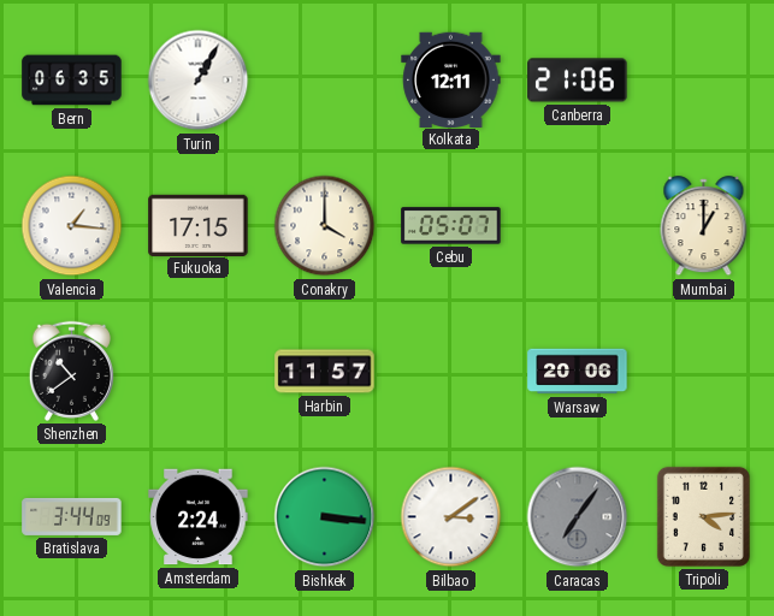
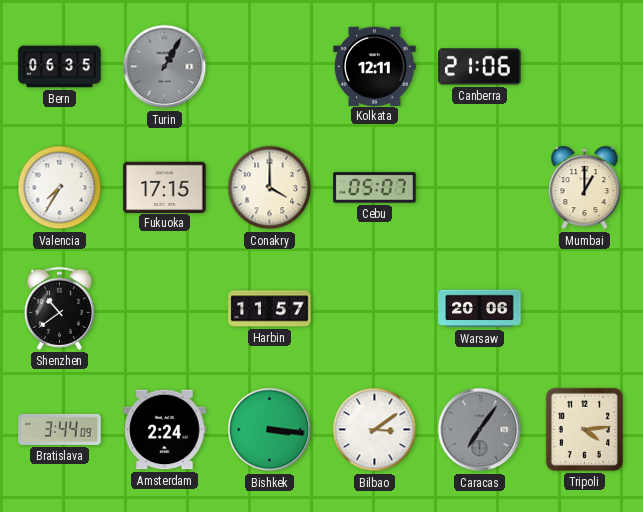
Turin dial: white -> grey
Valencia: 1:16 -> 7:35
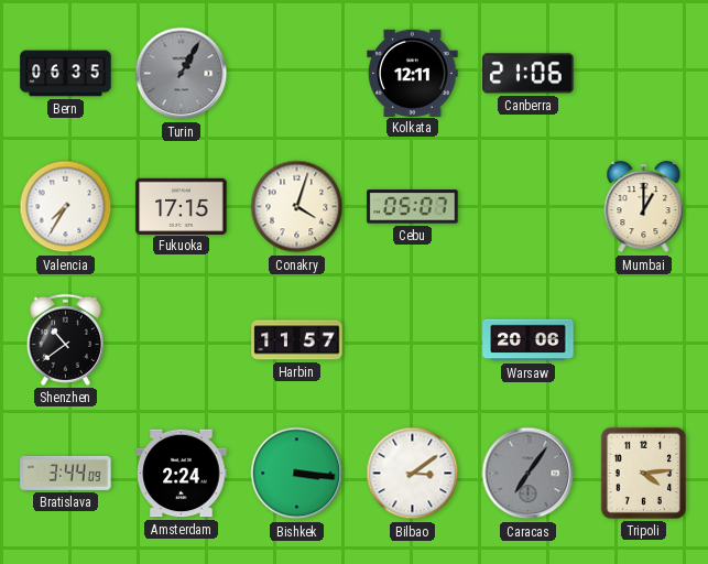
Conakry: 4:00 -> 4:03
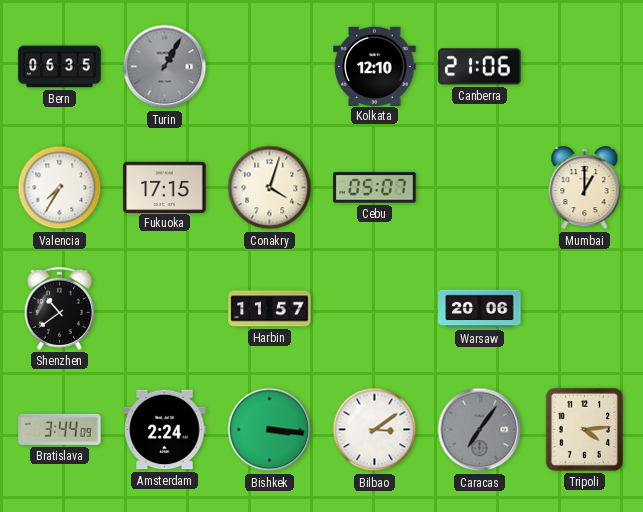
Kolkata: 12:11 -> 12:10
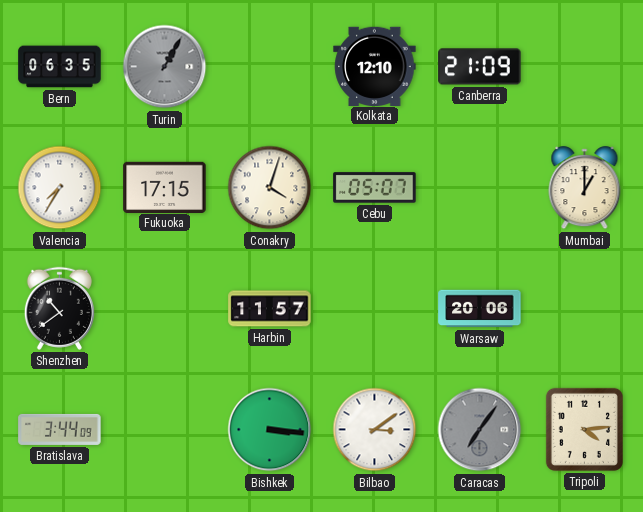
Canberra: 21:06 -> 21:09
Amsterdam: 2:24 -> none
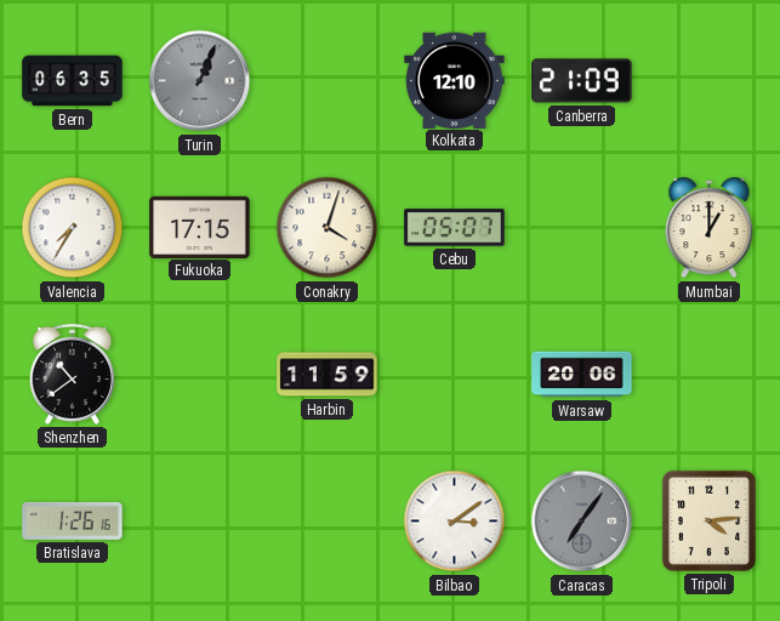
Turin: 1:05 -> 1:04
Harbin: 11:57 -> 11:59
Bratislava: 3:44 -> 1:26
Bishkek: 3:16 -> none
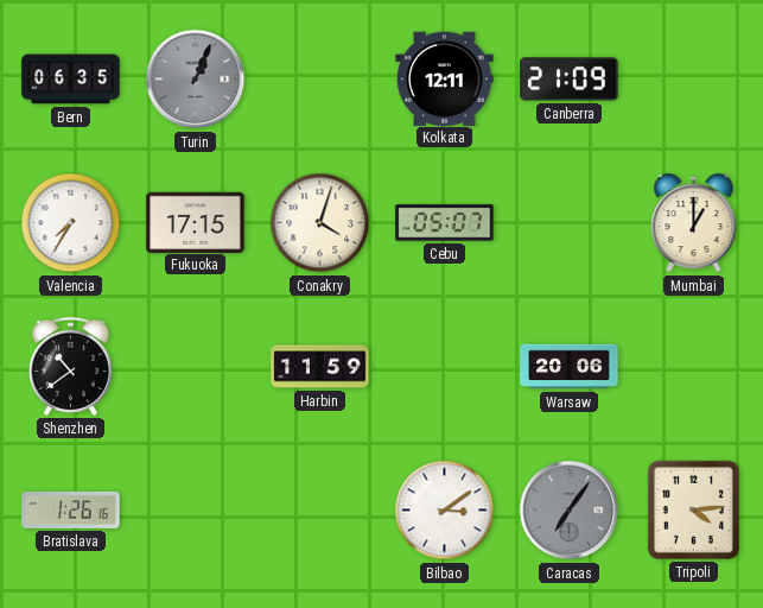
Kolkata: 12:10 -> 12:11
